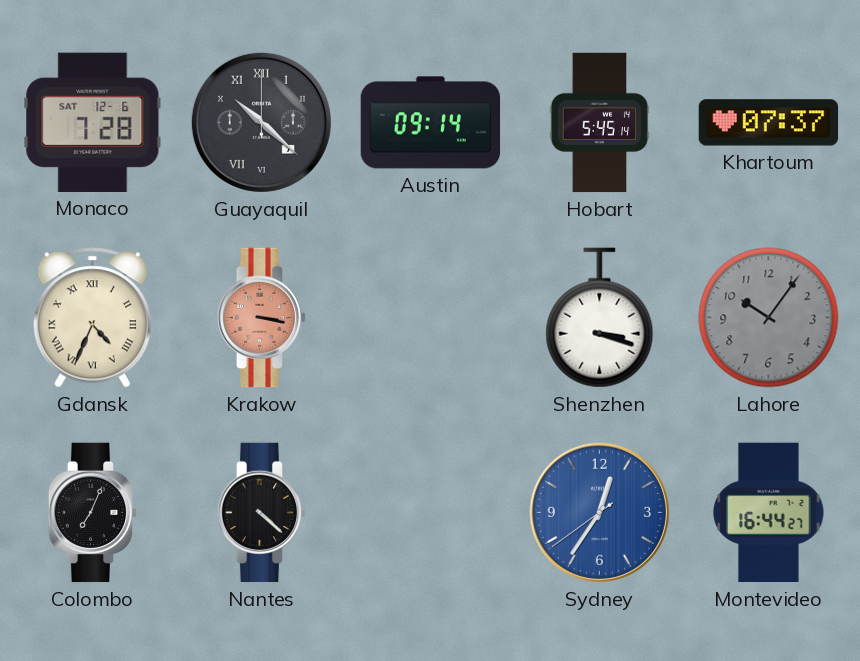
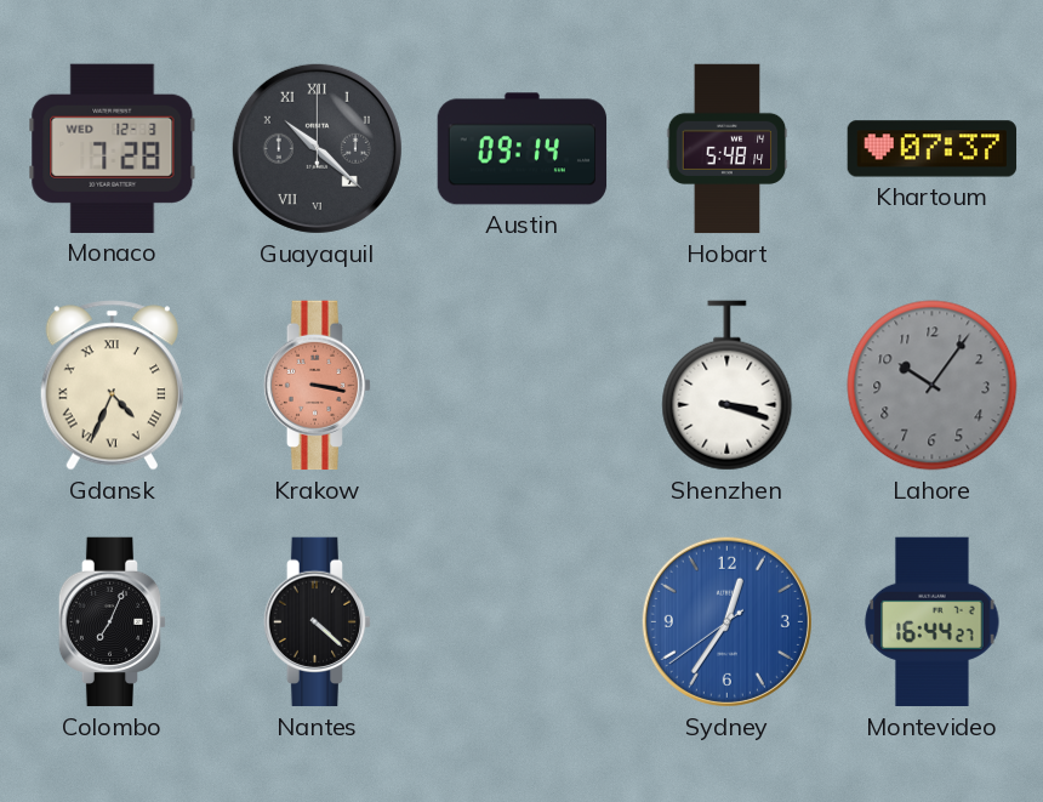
Monaco date: SAT 12-6 -> WED 12-3
Hobart: 5:45 -> 5:48
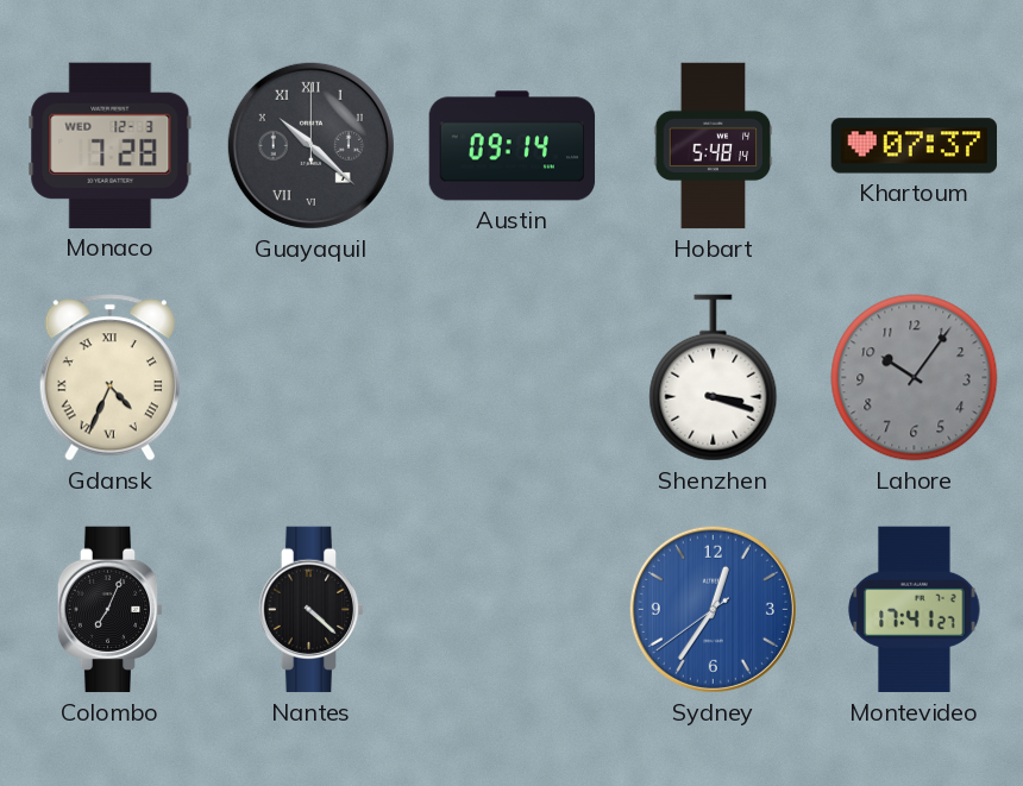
Krakow: 3:17 -> none
Montevideo: 16:44 -> 17:41
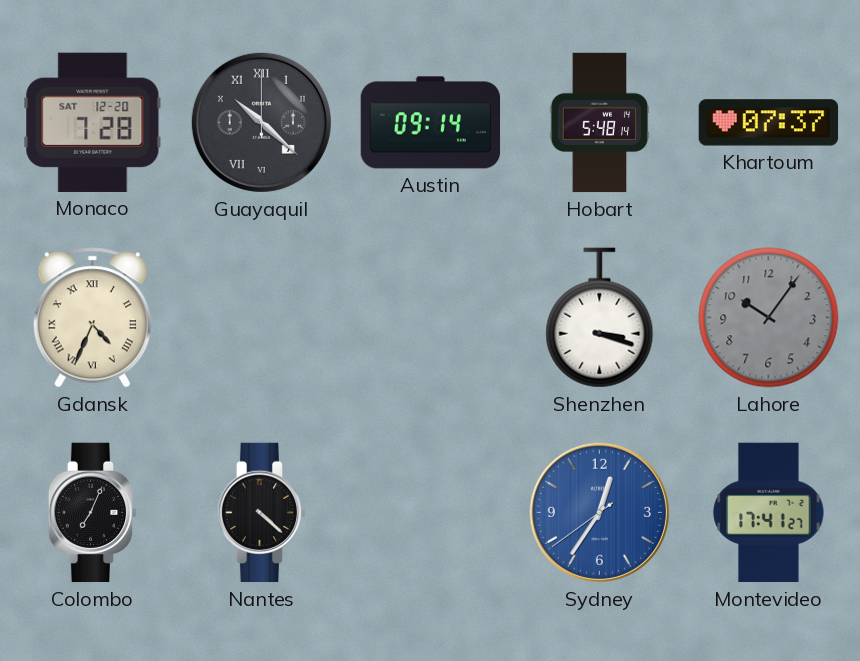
Monaco date: WED 12-3 -> SAT 12-20
